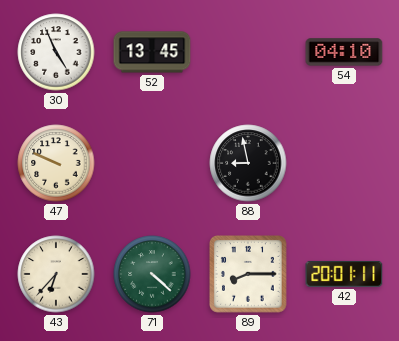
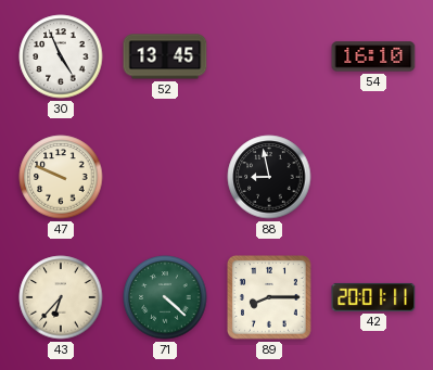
54: 04:10 -> 16:10
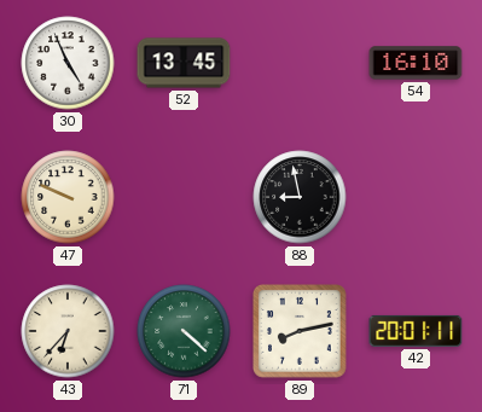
89: 8:15 -> 8:13
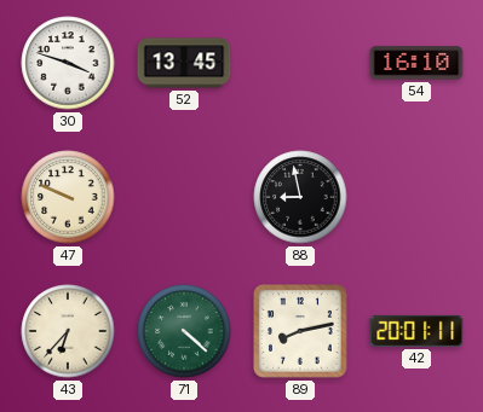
30: 4:56 -> 3:48
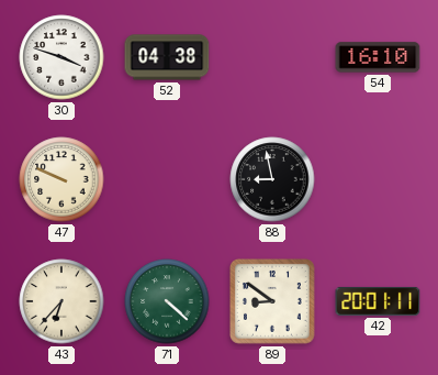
52: 13:45 -> 04:38
89: 8:13 -> 8:51
